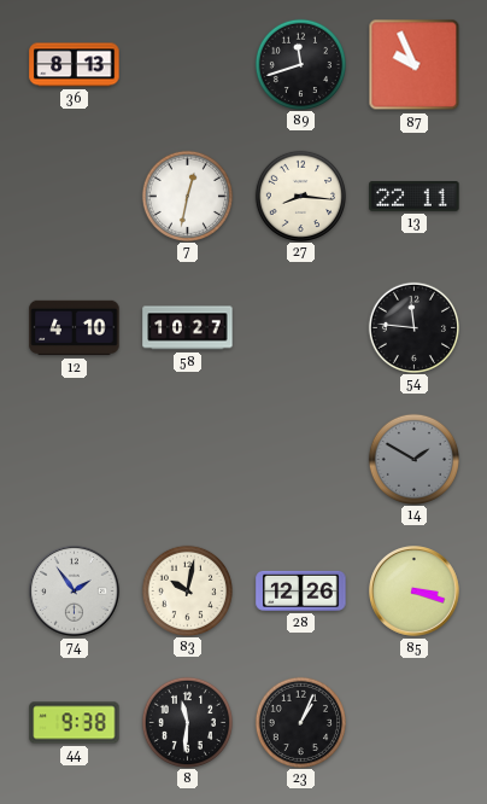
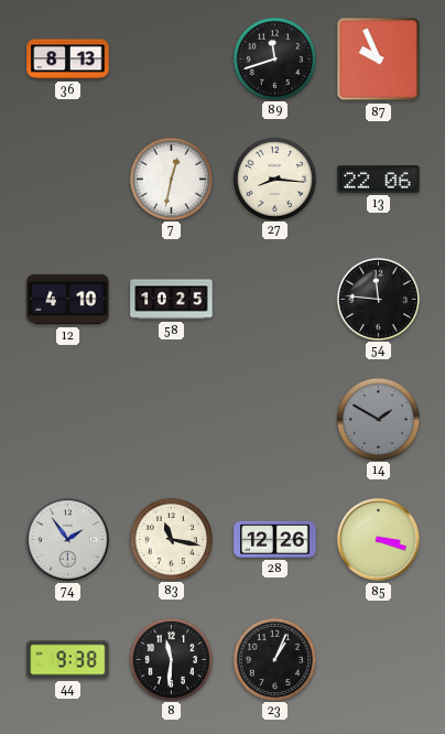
13: 22:11 -> 22:06
58: 10:27 -> 10:25
83: 10:02 -> 11:17
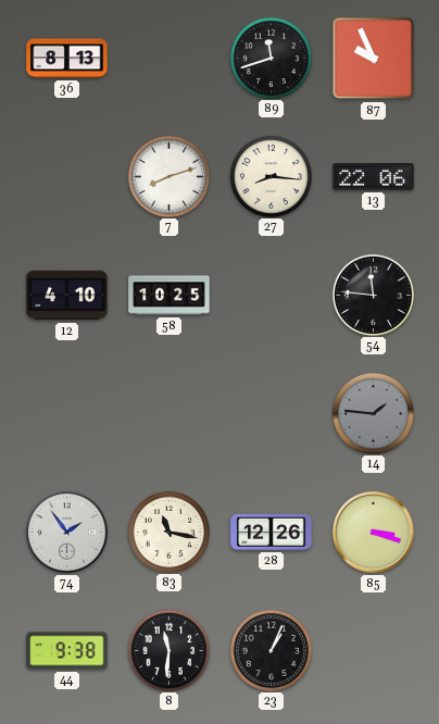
7: 12:32 -> 8:12
14: 1:50 -> 1:46
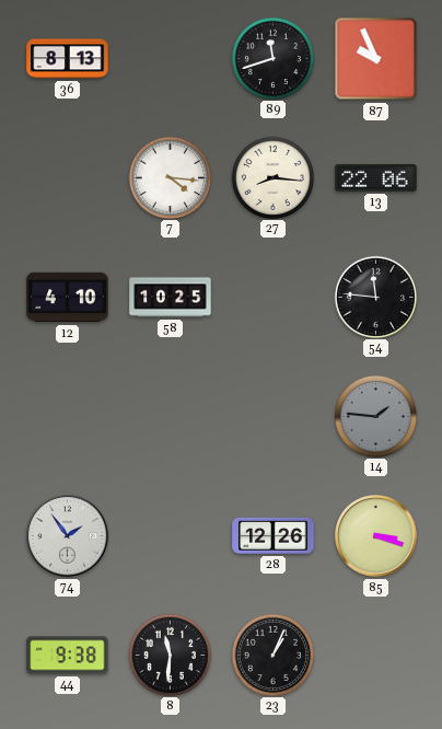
7: 8:12 -> 4:16
83: 11:17 -> none
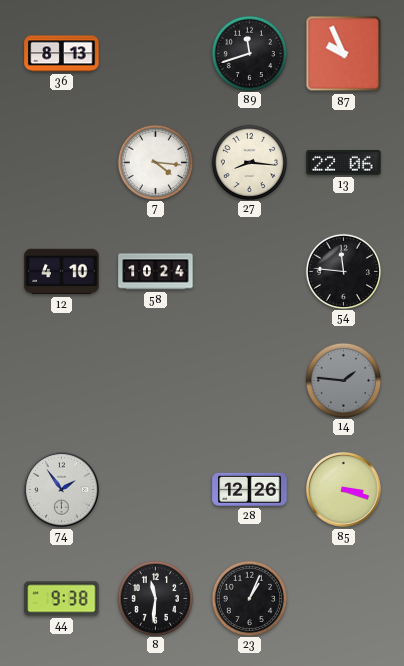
58: 10:25 -> 10:24
